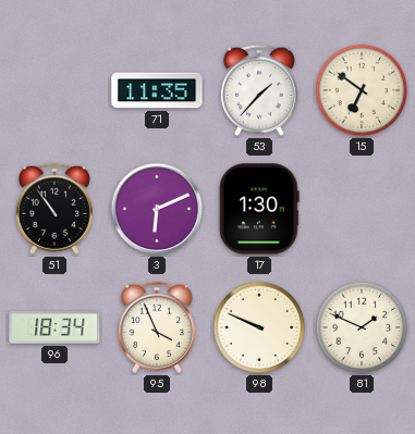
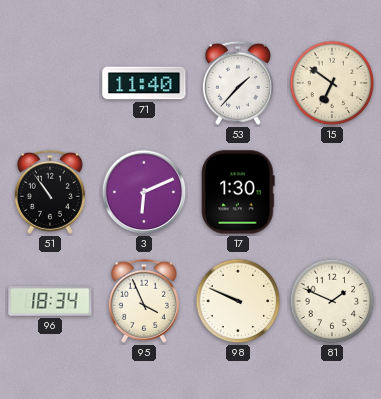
71: 11:35 -> 11:40
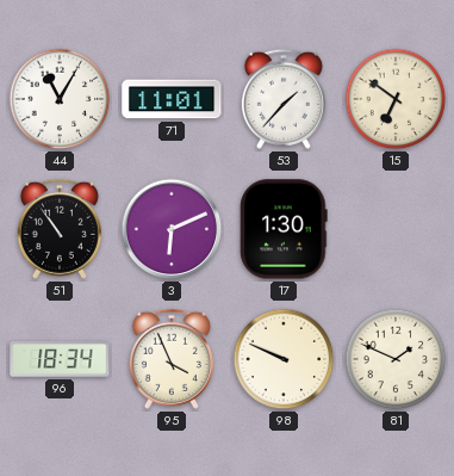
44: none -> 11:05
71: 11:40 -> 11:01
